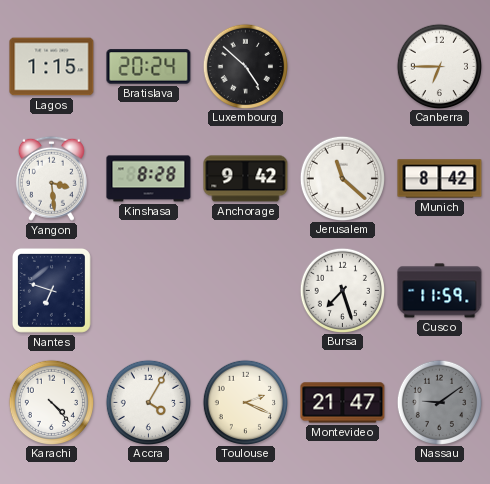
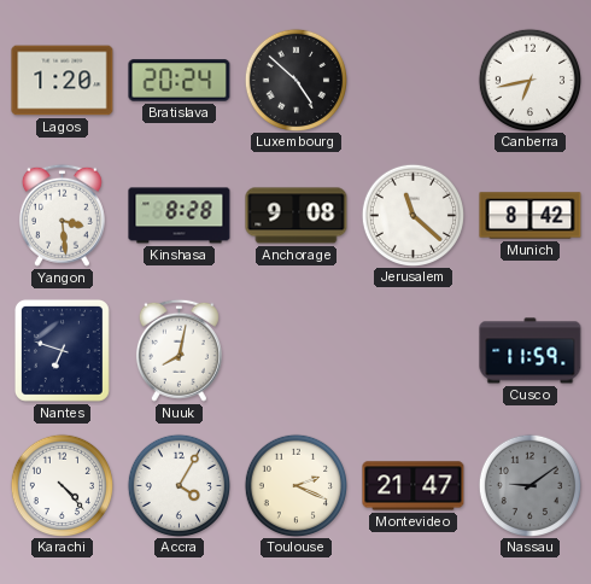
Lagos: 1:15 -> 1:20
Canberra: 6:45 -> 6:43
Anchorage: 9:42 -> 9:08
Nuuk: none -> 8:02
Bursa: 7:27 -> none
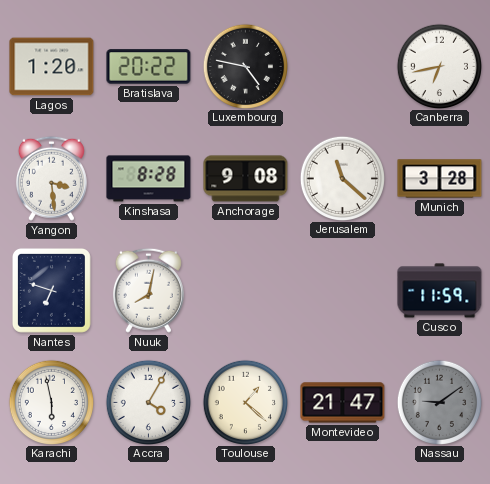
Bratislava: 20:24 -> 20:22
Luxembourg: 4:52 -> 4:47
Munich: 8:42 -> 3:28
Karachi: 4:23 -> 5:58
Toulouse: 2:19 -> 1:22
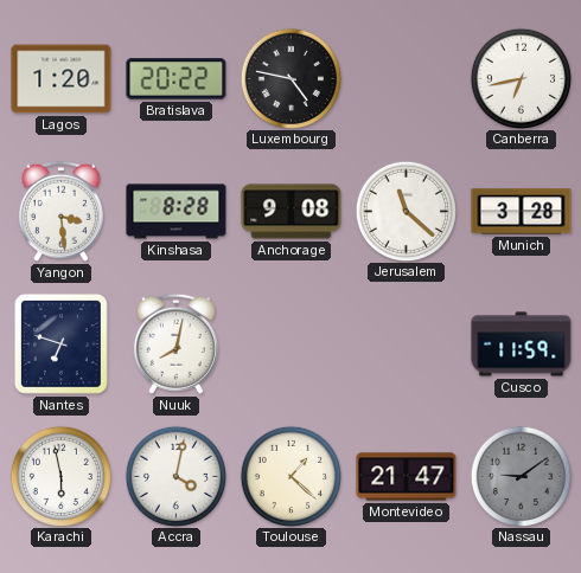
Accra: 4:05 -> 4:02
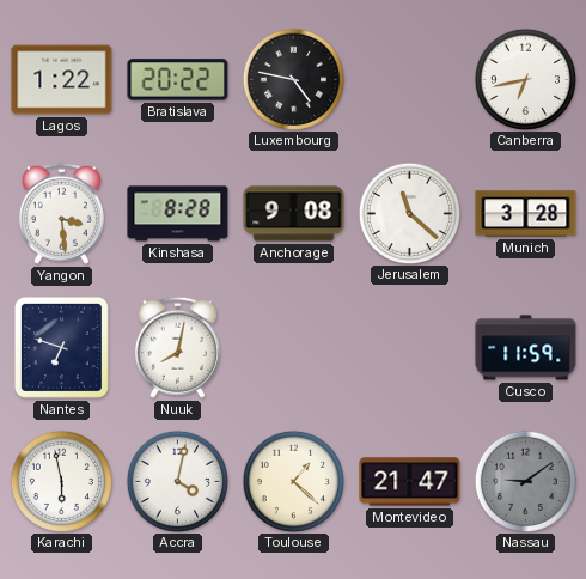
Lagos: 1:20 -> 1:22
